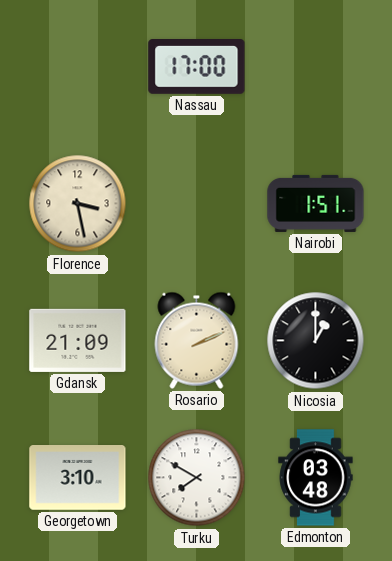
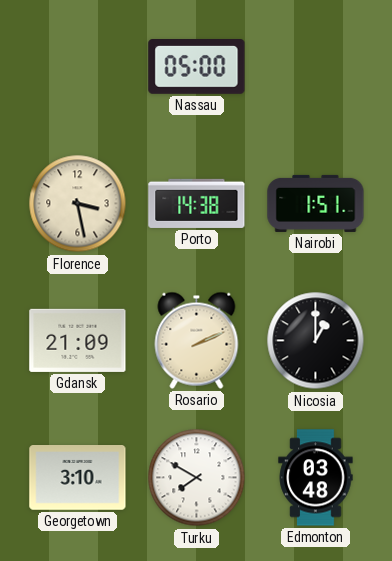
Nassau: 17:00 -> 05:00
Porto: none -> 14:38
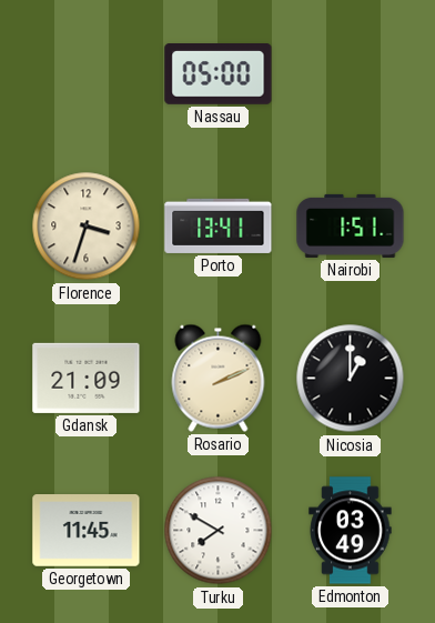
Florence: 3:28 -> 3:33
Porto: 14:38 -> 13:41
Georgetown: 3:10 -> 11:45
Edmonton: 03:48 -> 03:49
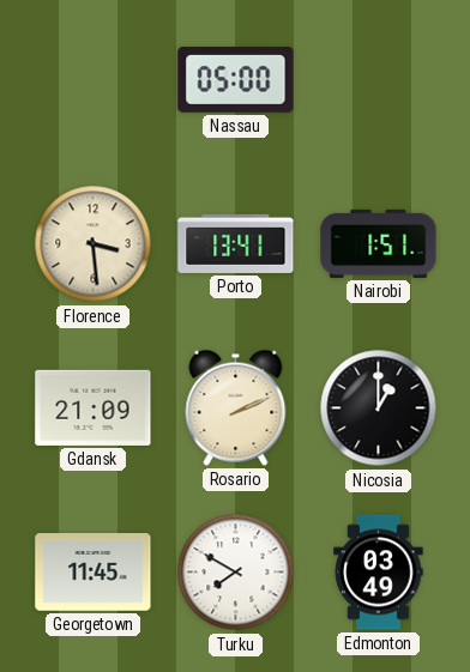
Florence: 3:33 -> 3:29
